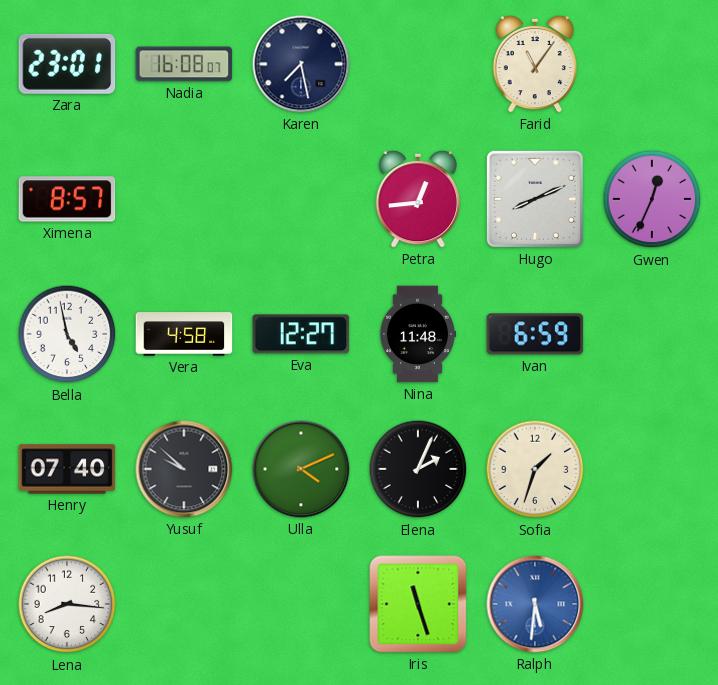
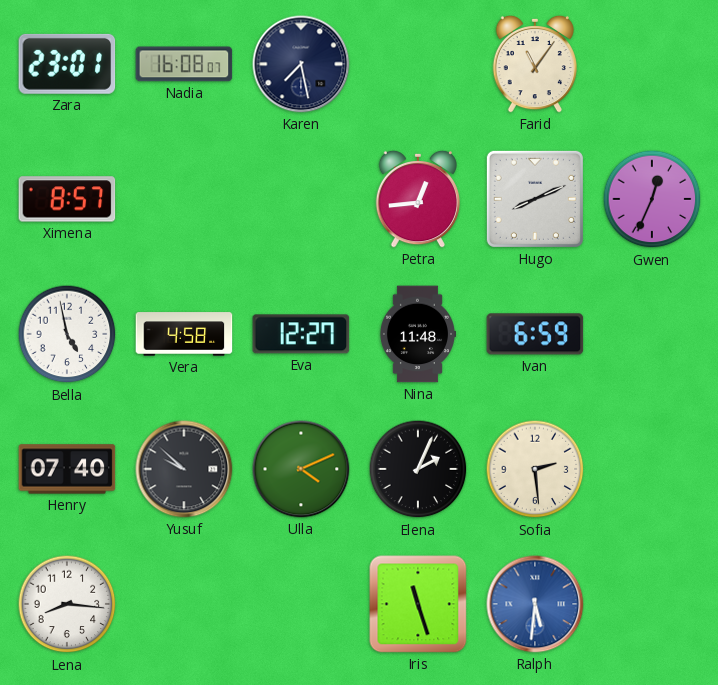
Sofia: 1:33 -> 2:29
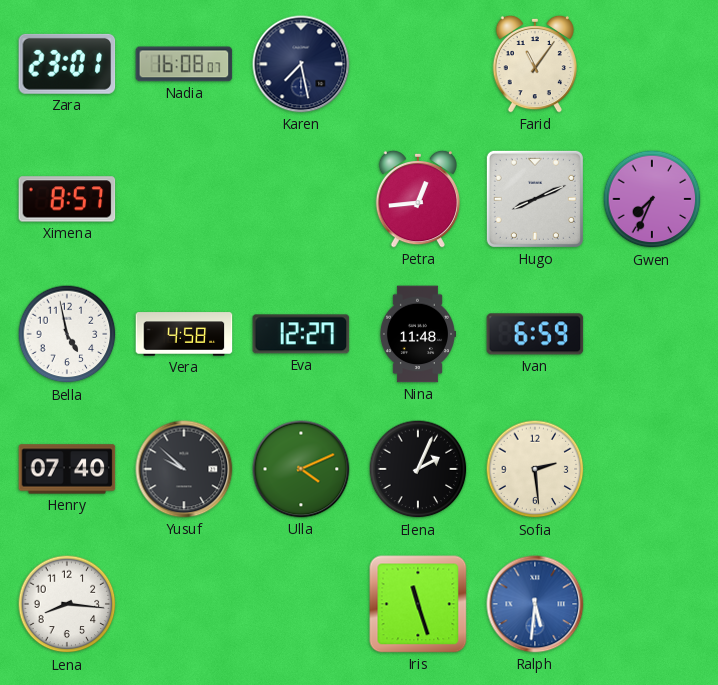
Gwen: 12:34 -> 7:34
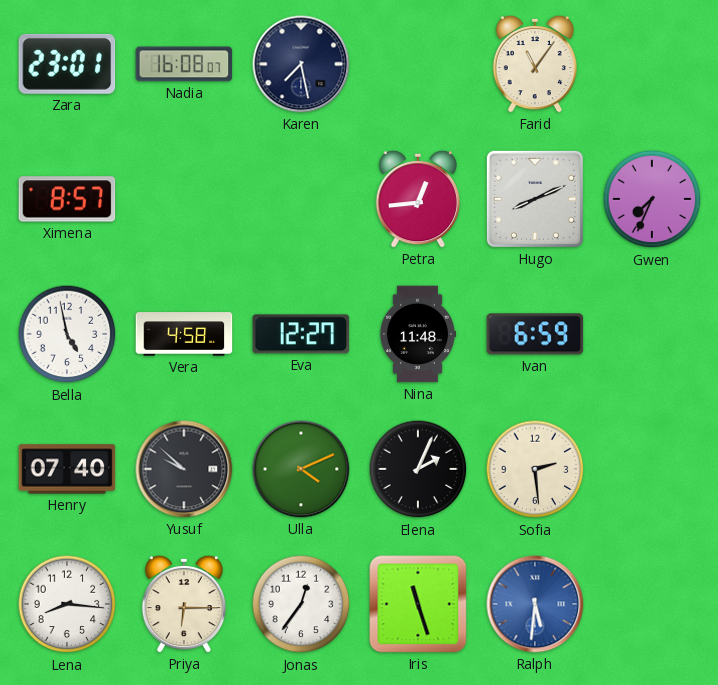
Priya: none -> 6:15
Jonas: none -> 12:36
